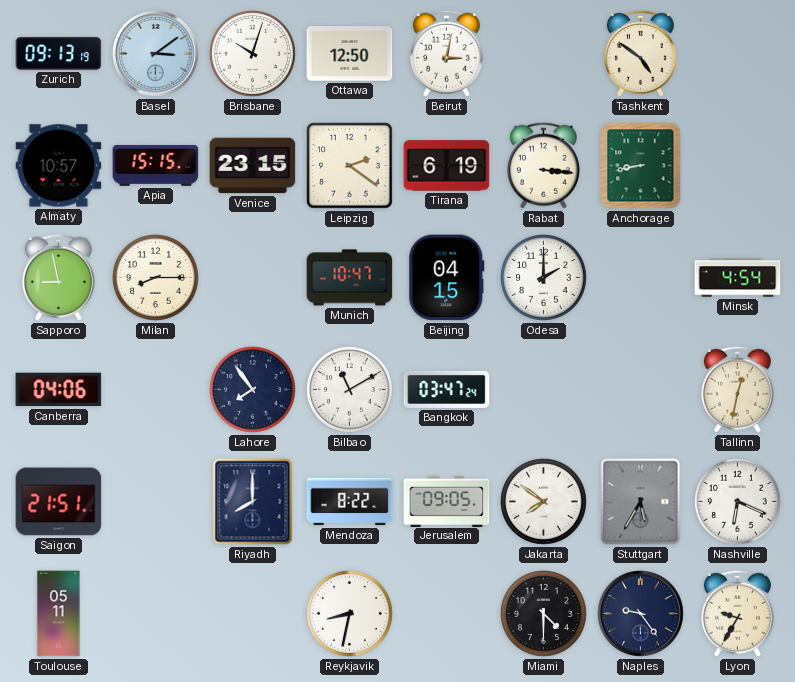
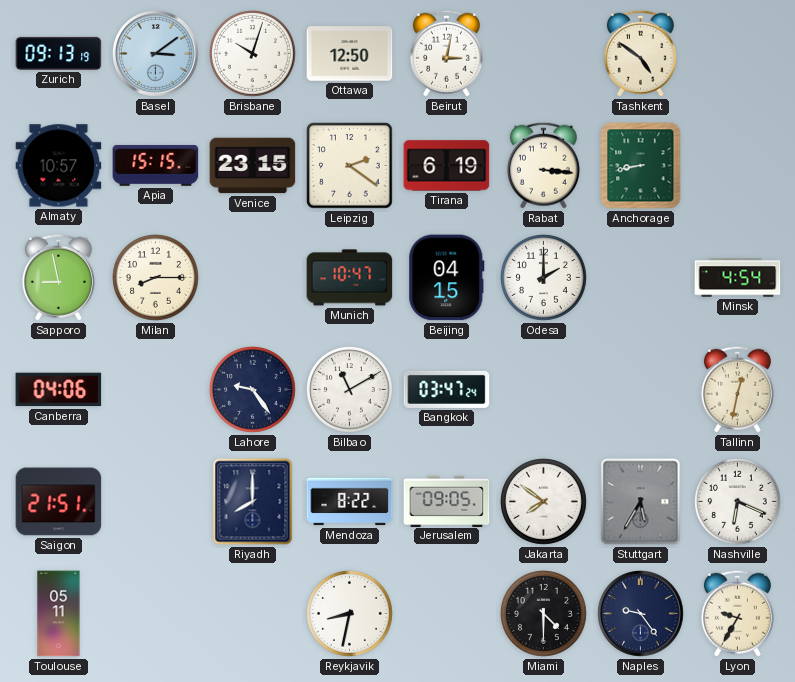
Lahore: 7:54 -> 9:24
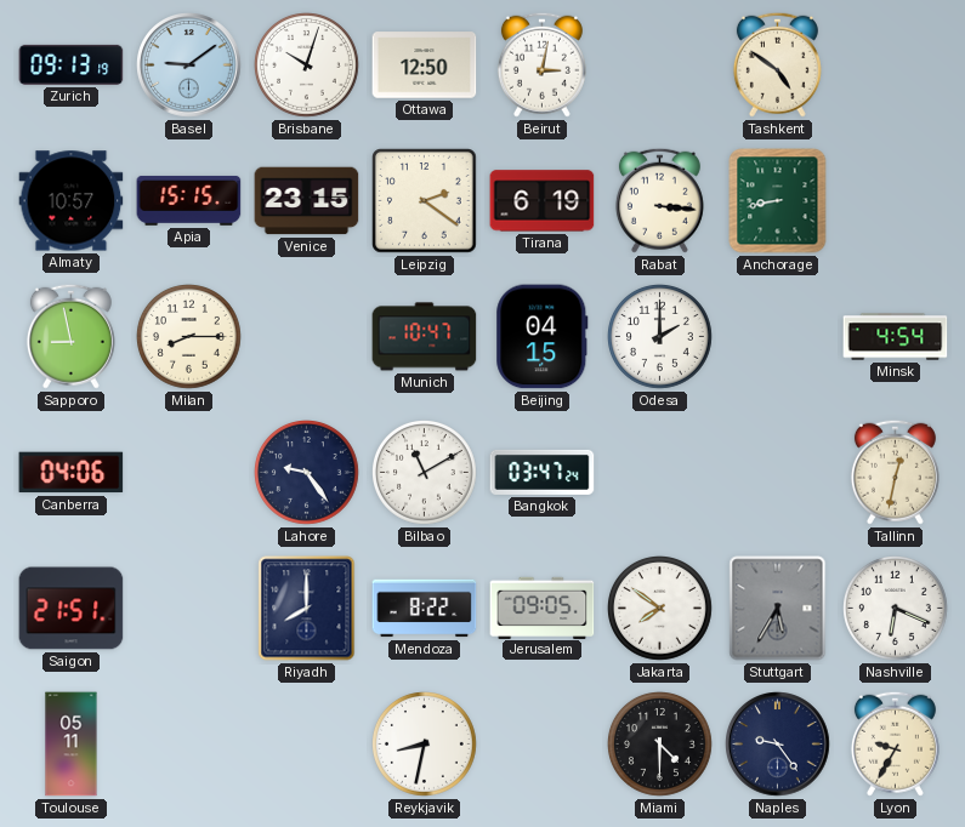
Basel: 3:09 -> 9:09
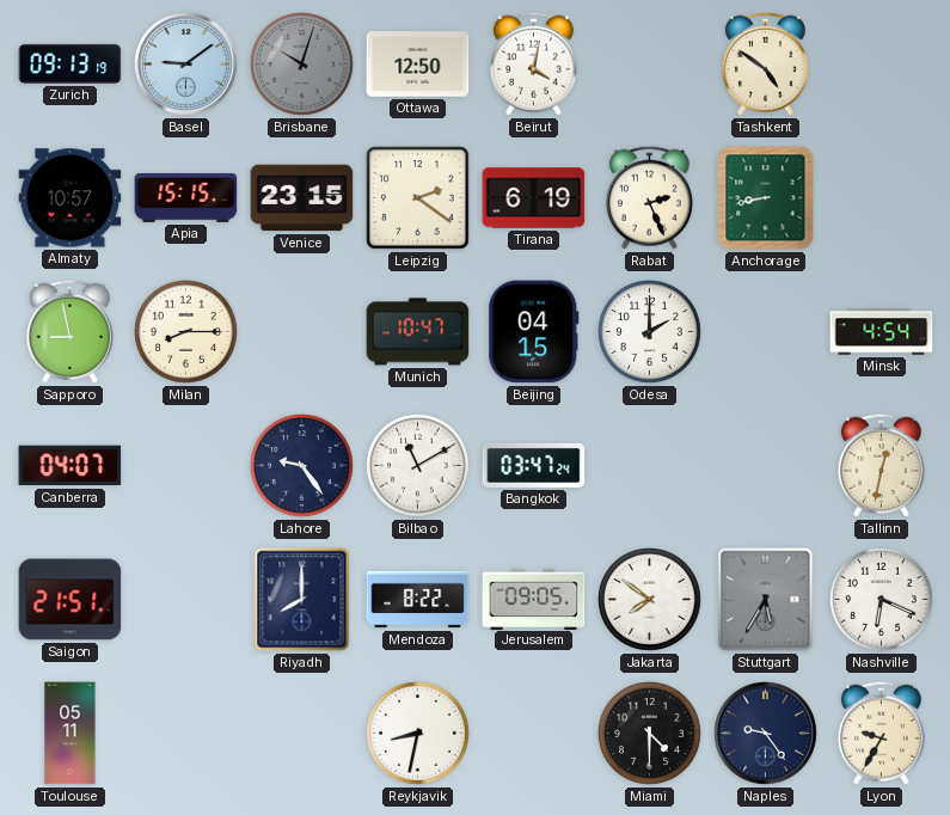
Brisbane dial: white -> grey
Beirut: 3:02 -> 4:02
Rabat: 3:16 -> 2:26
Canberra: 04:06 -> 04:07
